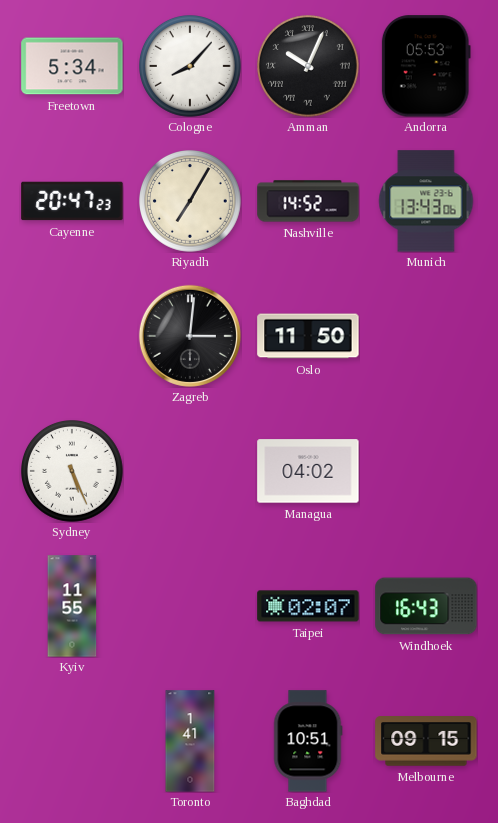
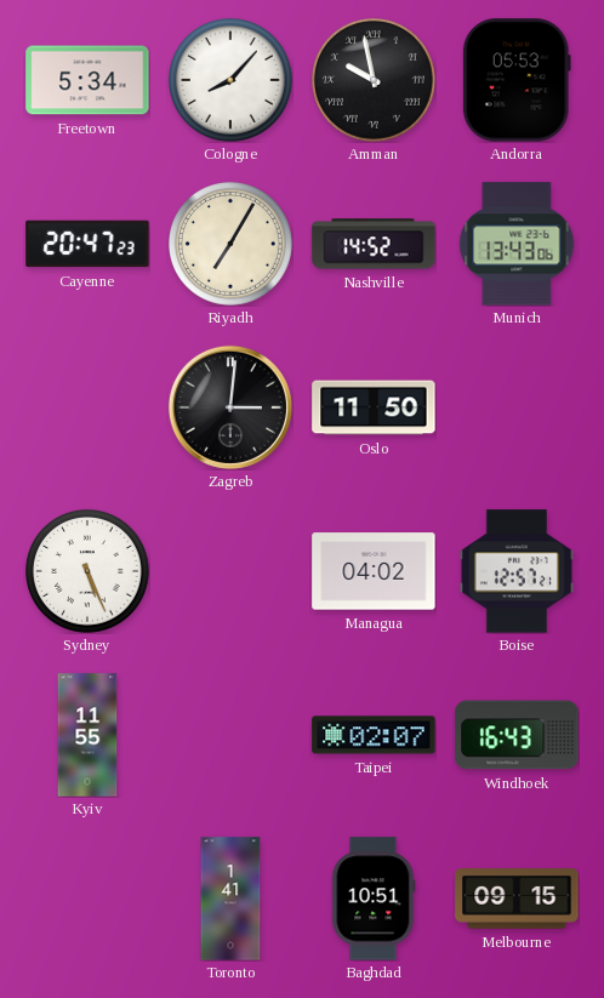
Amman: 10:04 -> 9:58
Boise: none -> 12:57
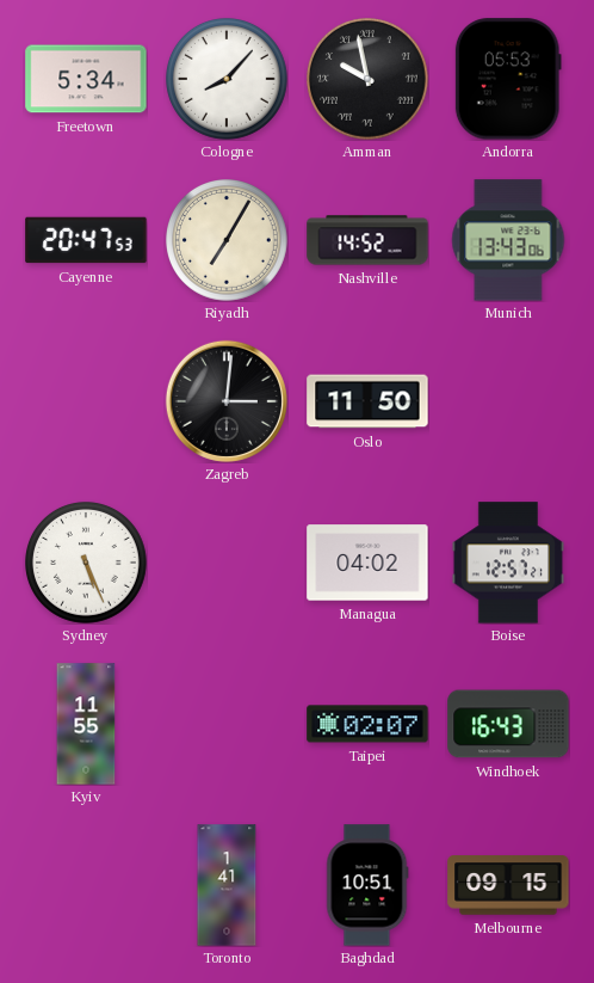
Cayenne: 20:47:23 -> 20:47:53
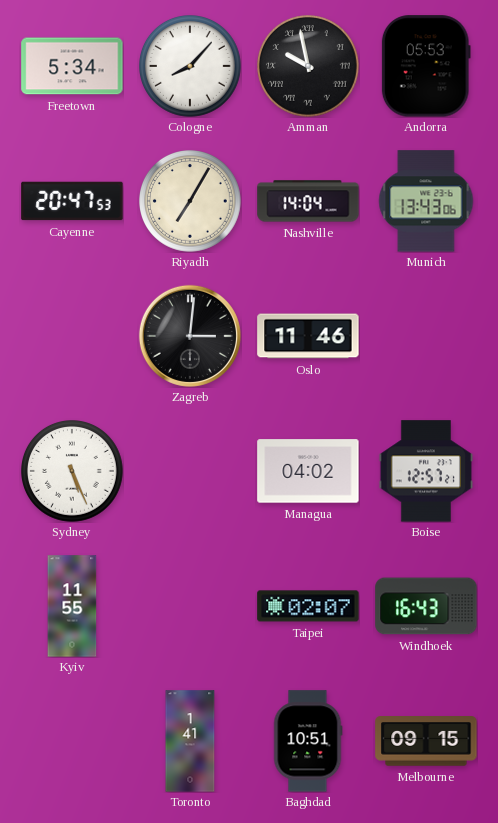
Nashville: 14:52 -> 14:04
Oslo: 11:50 -> 11:46
